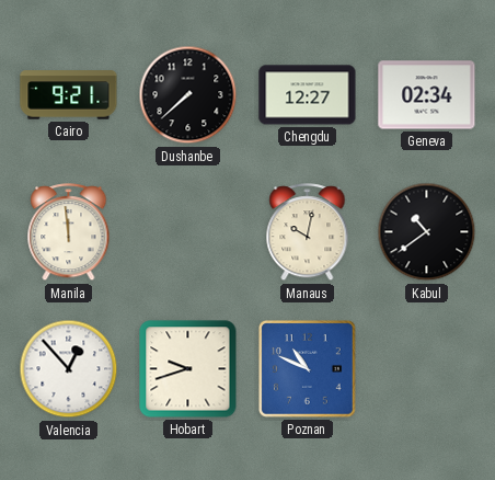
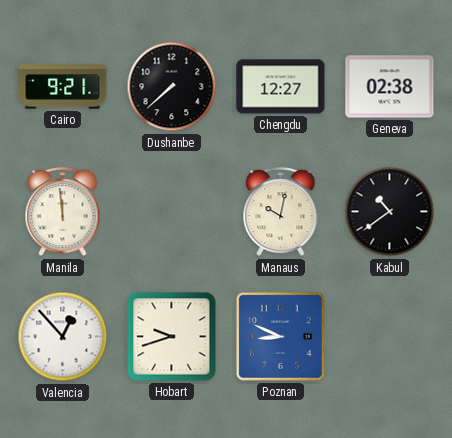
Geneva: 02:34 -> 02:38
Poznan: 10:49 -> 8:49
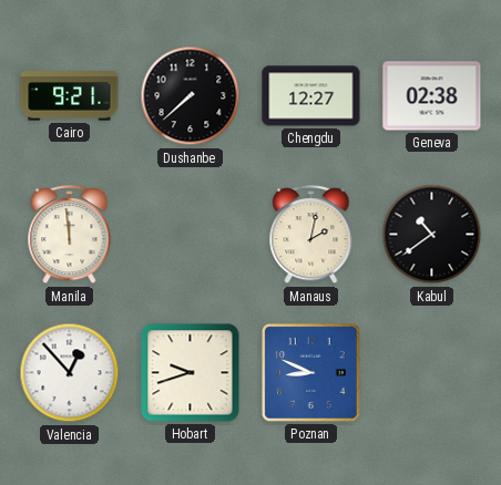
Manaus: 10:02 -> 2:02
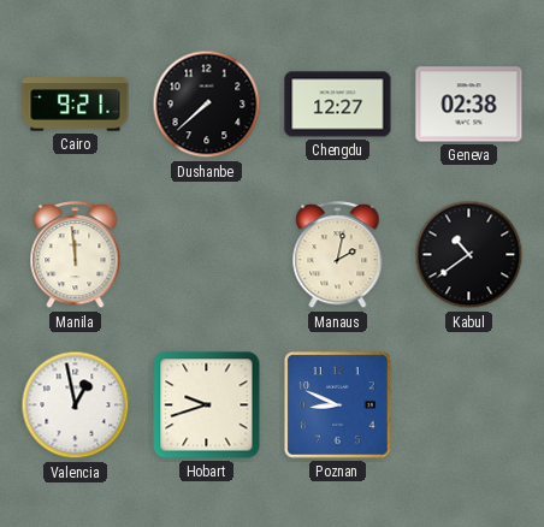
Valencia: 12:53 -> 12:58
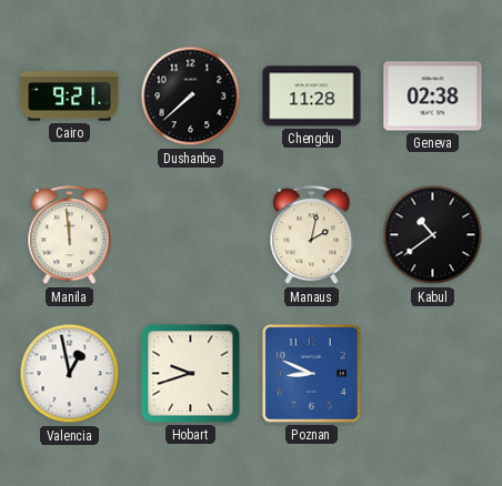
Chengdu: 12:27 -> 11:28
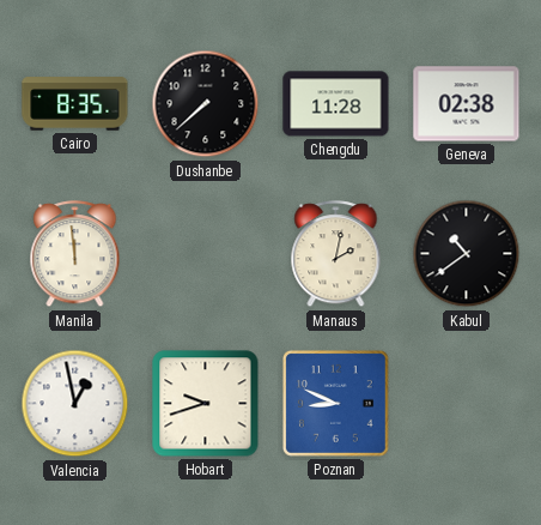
Cairo: 9:21 -> 8:35
